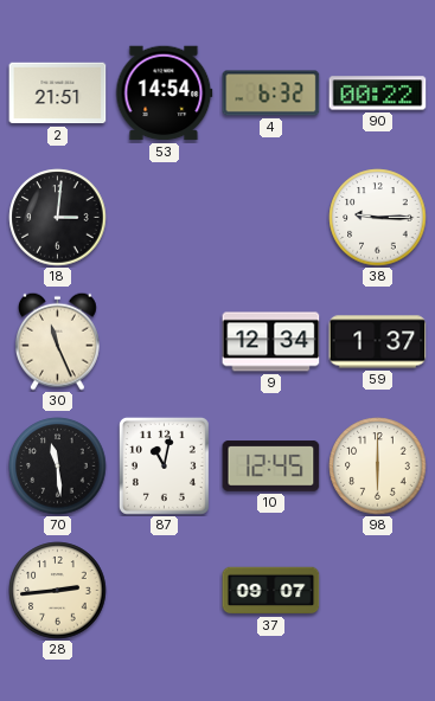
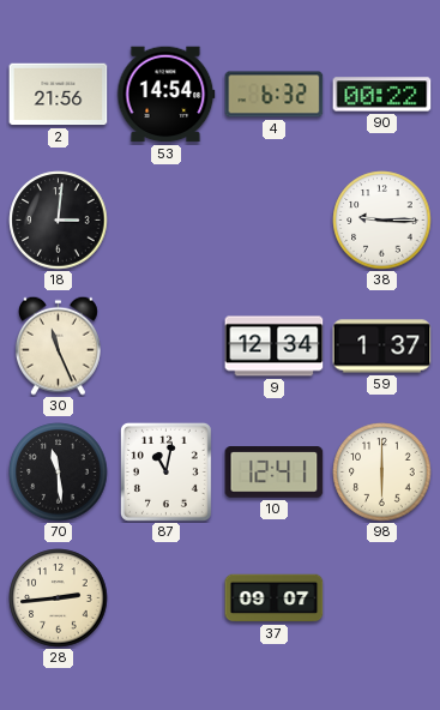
2: 21:51 -> 21:56
10: 12:45 -> 12:41
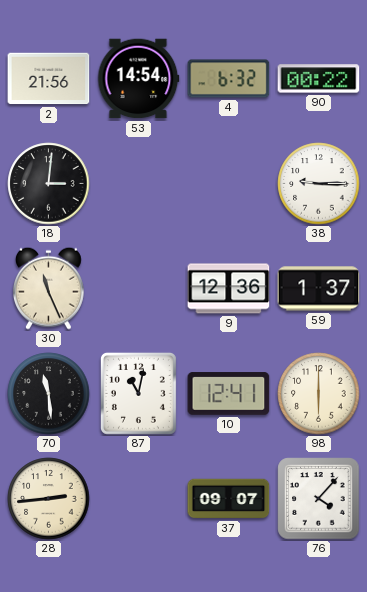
9: 12:34 -> 12:36
76: none -> 4:07
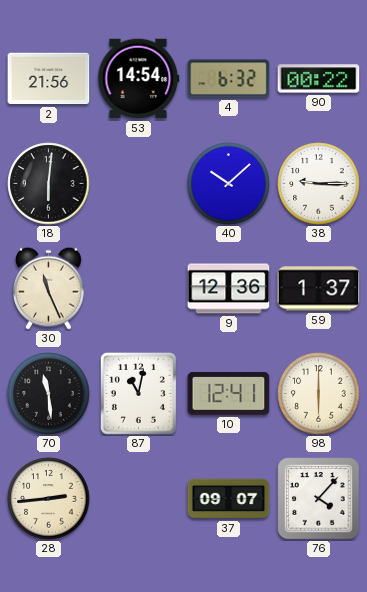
18: 3:01 -> 6:01
40: none -> 10:08
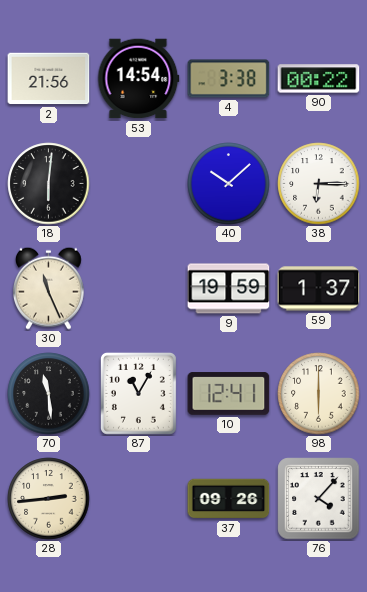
4: 6:32 -> 3:38
38: 9:15 -> 6:15
9: 12:36 -> 19:59
87: 11:02 -> 11:05
37: 09:07 -> 09:26
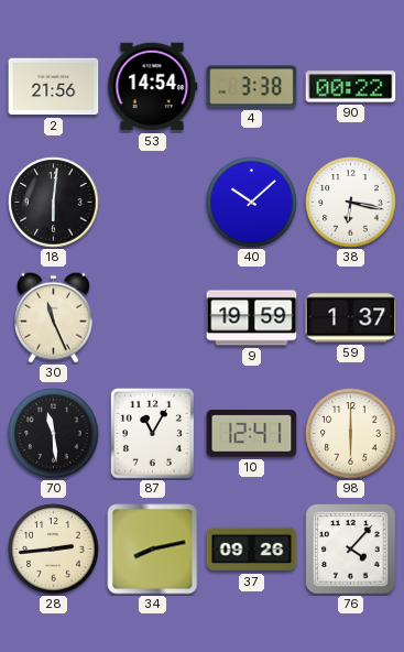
38: 6:15 -> 6:17
34: none -> 8:13
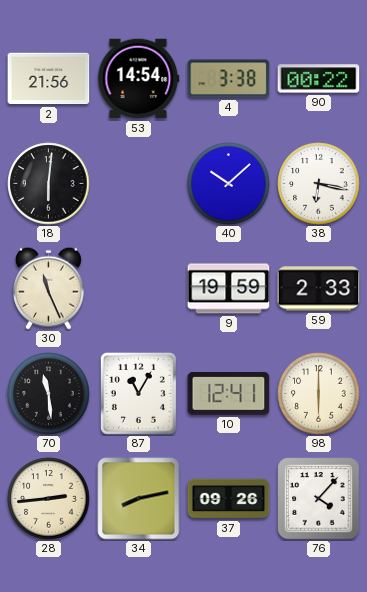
59: 1:37 -> 2:33
